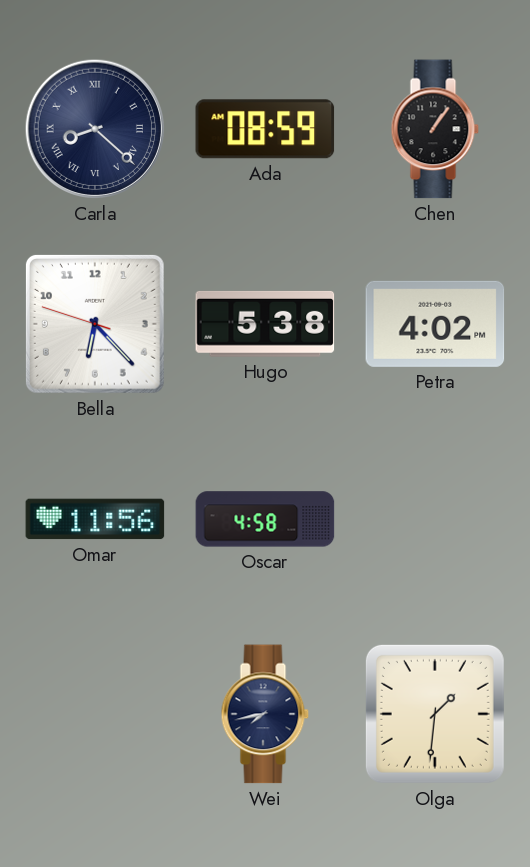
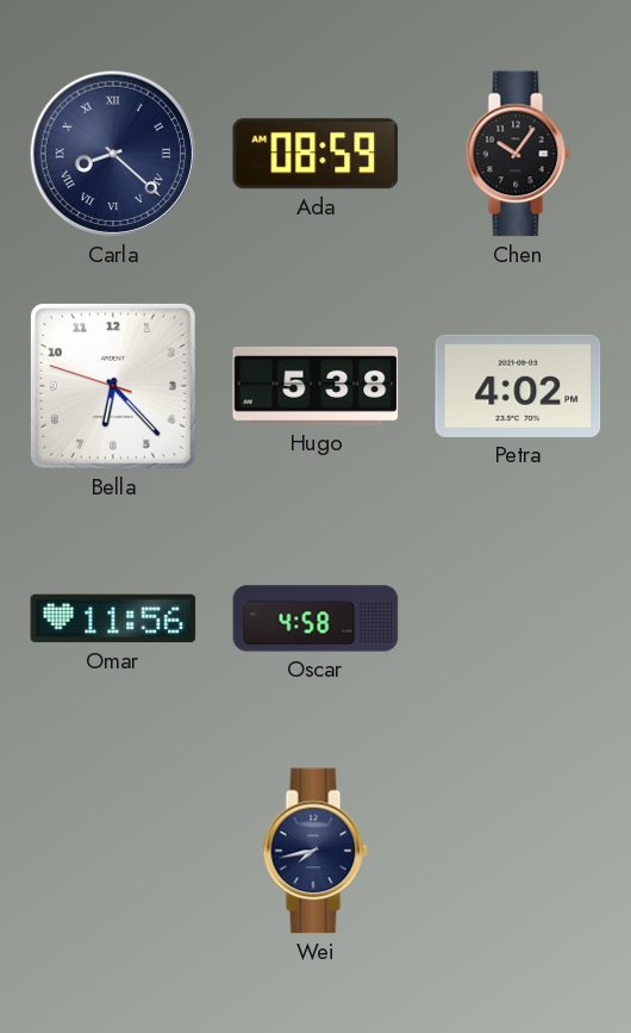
Chen: 1:06 -> 10:06
Olga: 1:31 -> none
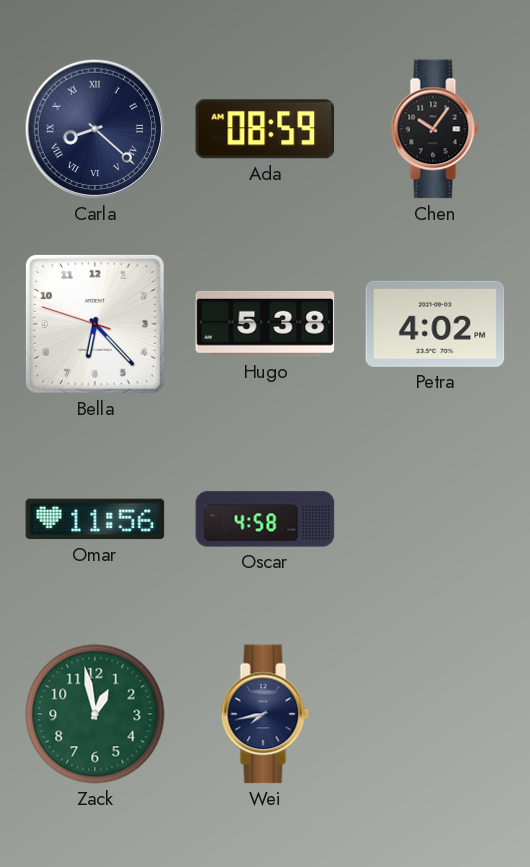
Zack: none -> 12:58
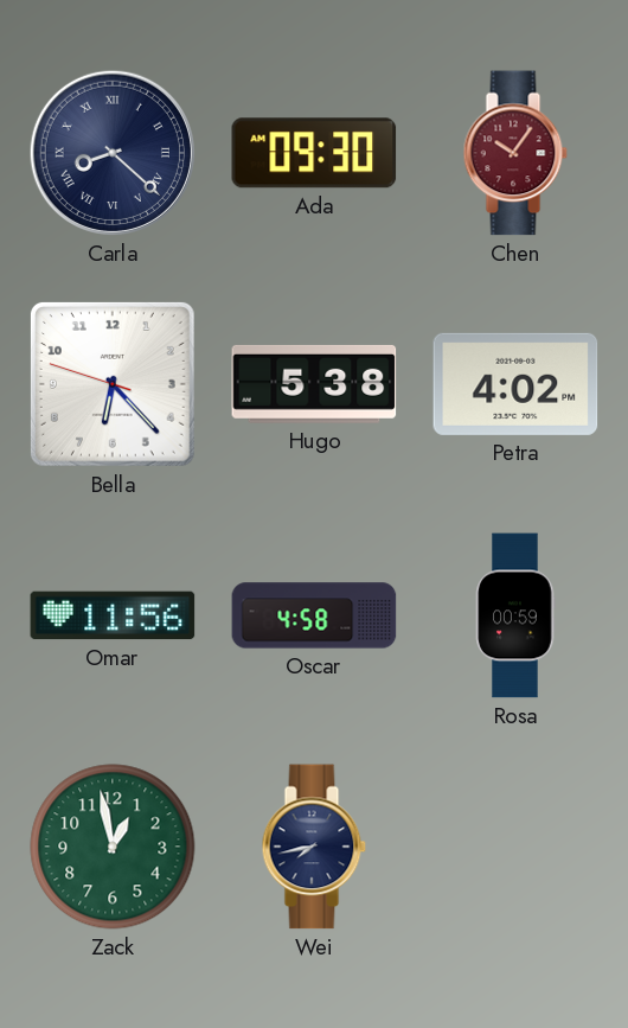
Ada: 08:59 -> 09:30
Chen dial: black -> burgundy
Rosa: none -> 00:59
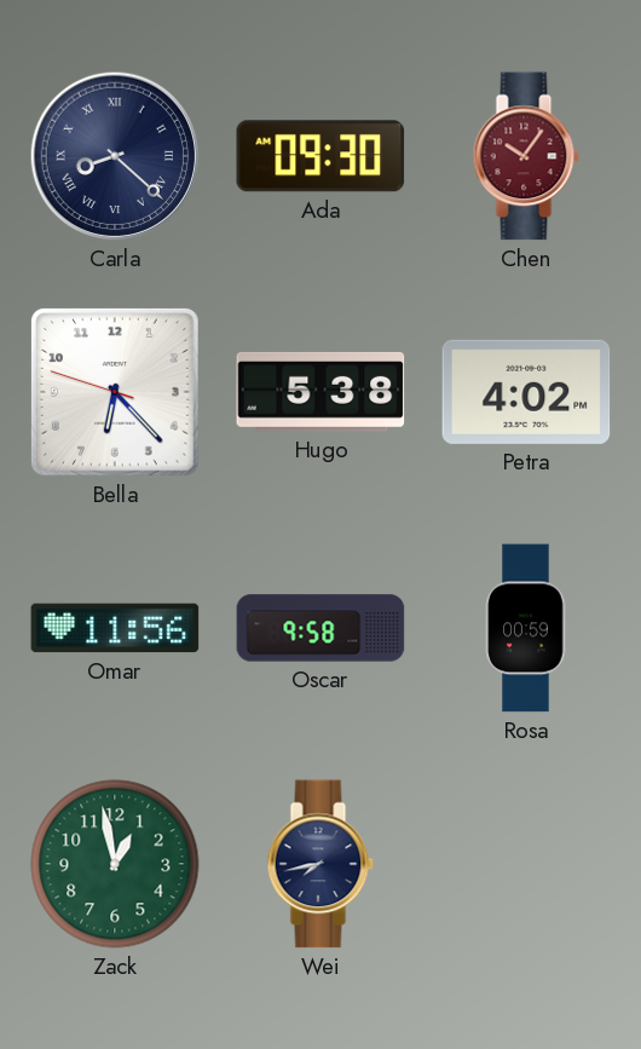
Oscar: 4:58 -> 9:58
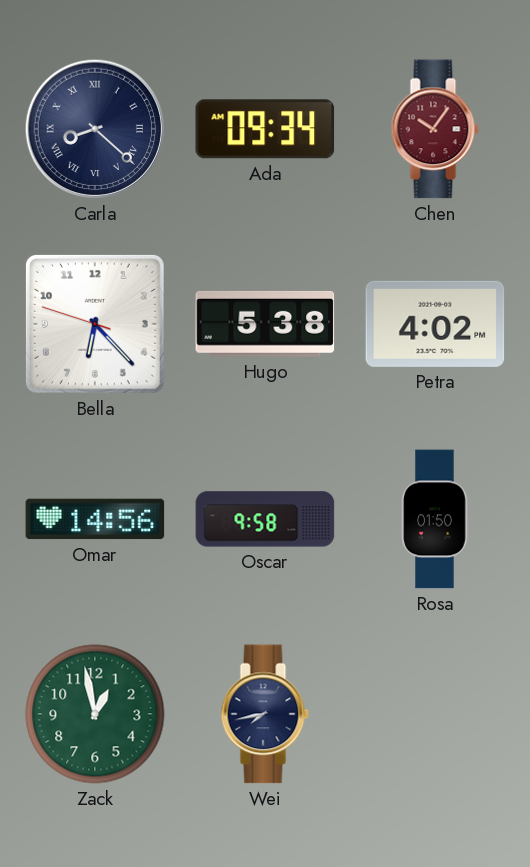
Ada: 09:30 -> 09:34
Omar: 11:56 -> 14:56
Rosa: 00:59 -> 01:50
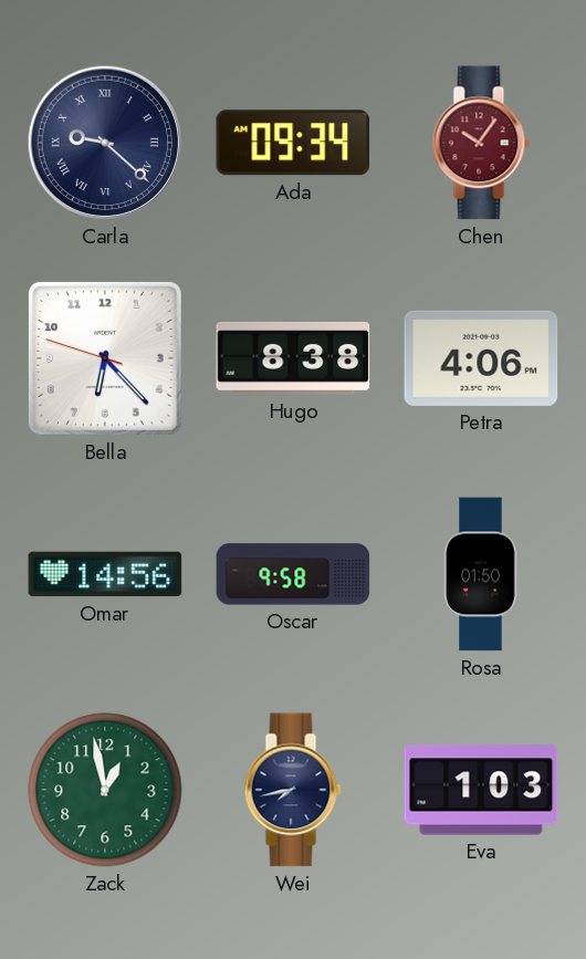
Carla: 8:22 -> 9:22
Hugo: 5:38 -> 8:38
Petra: 4:02 -> 4:06
Eva: none -> 1:03
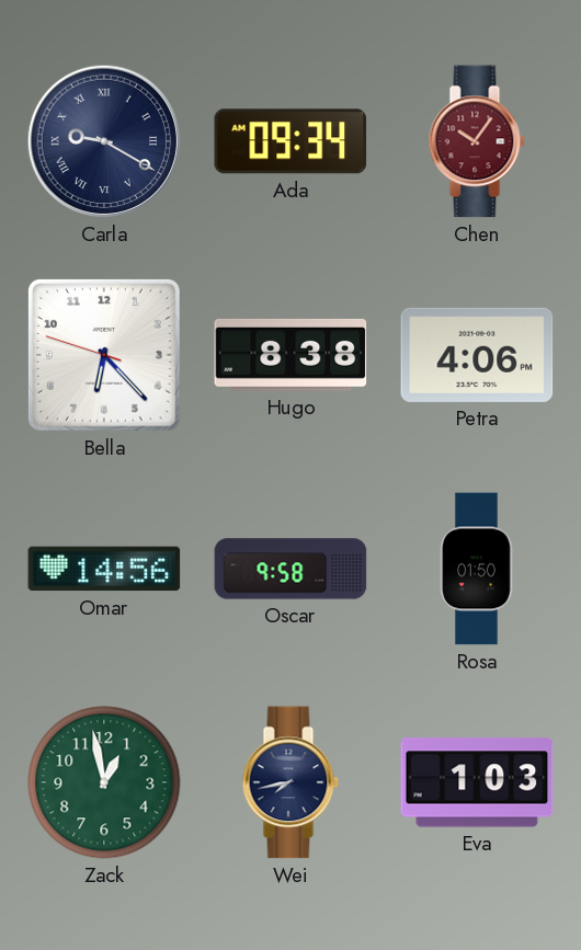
Carla: 9:22 -> 9:20
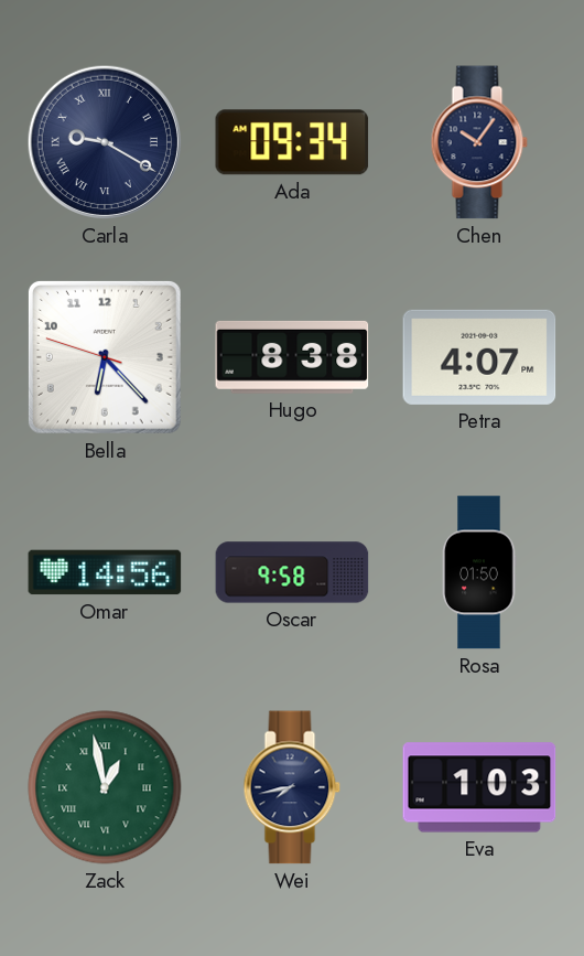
Chen dial: burgundy -> navy
Petra: 4:06 -> 4:07
Zack numerals: Arabic -> Roman
